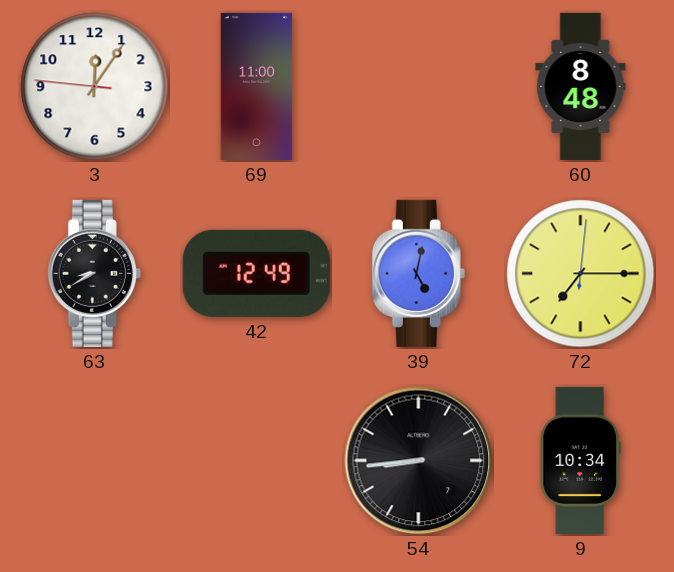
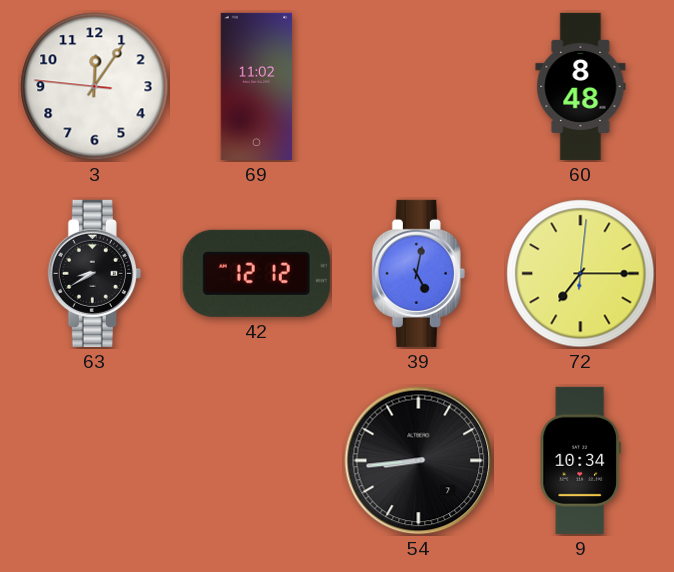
69: 11:00 -> 11:02
42: 12:49 -> 12:12
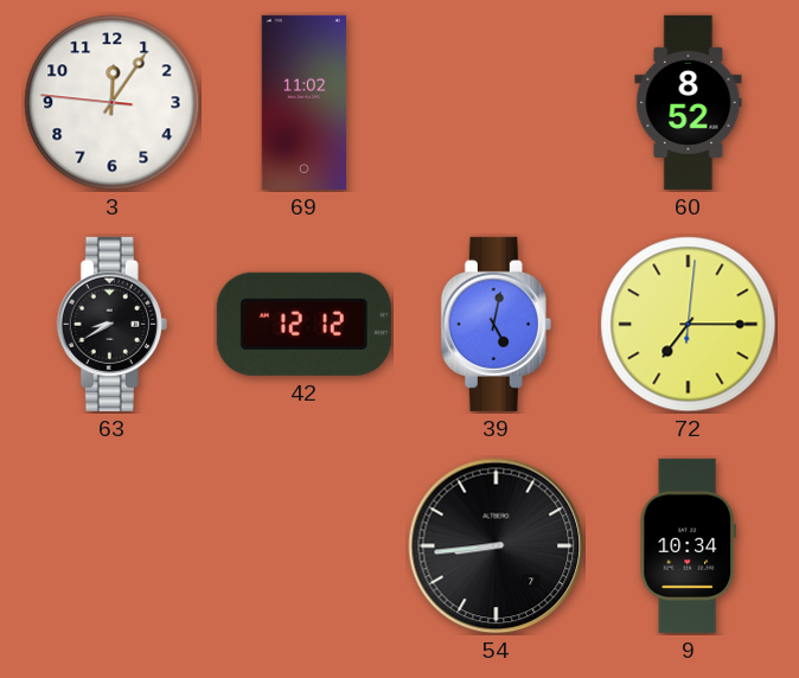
60: 8:48 -> 8:52
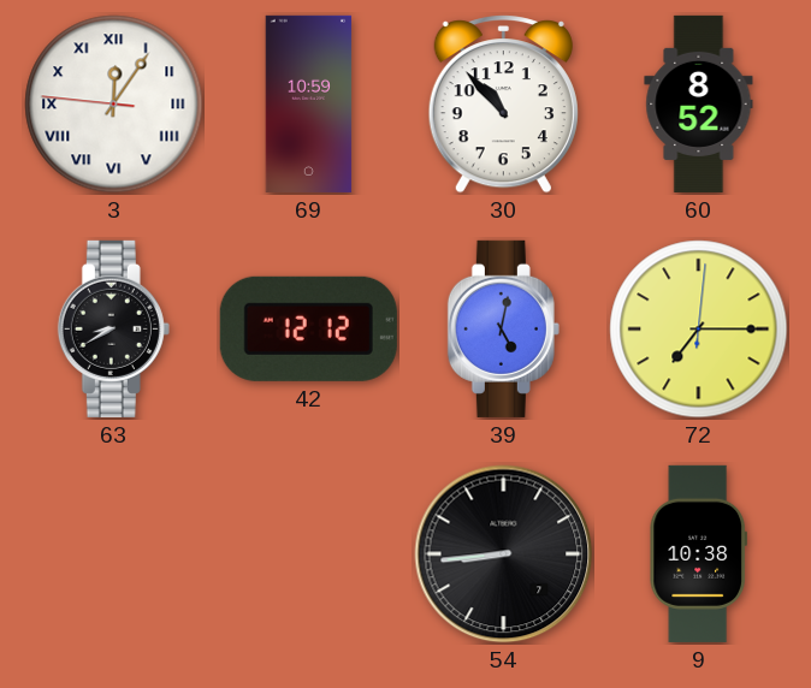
3 numerals: Arabic -> Roman
69: 11:02 -> 10:59
30: none -> 10:53
9: 10:34 -> 10:38
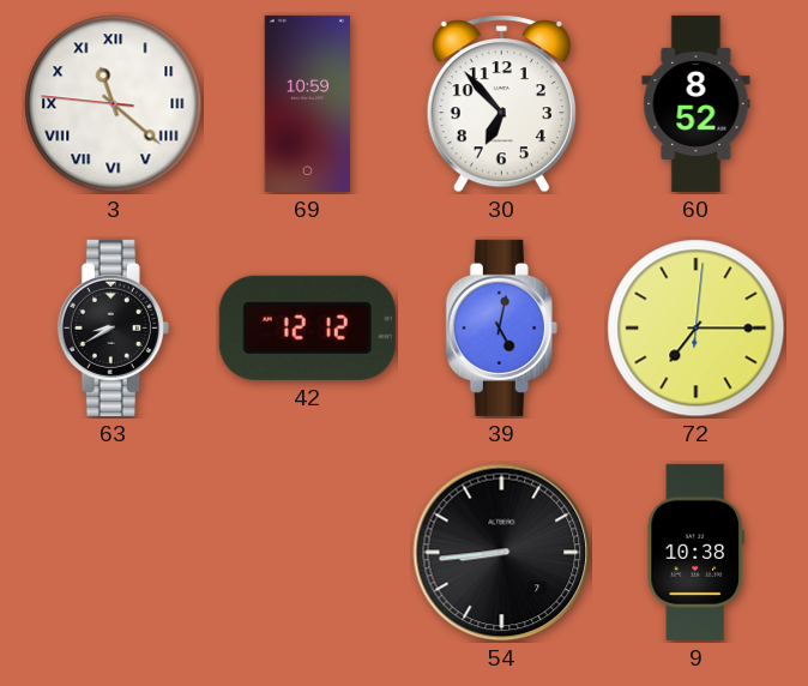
3: 12:05 -> 11:21
30: 10:53 -> 6:53
